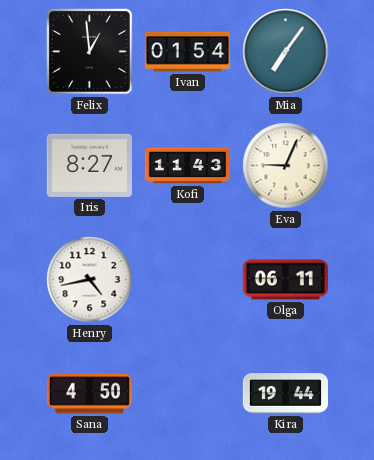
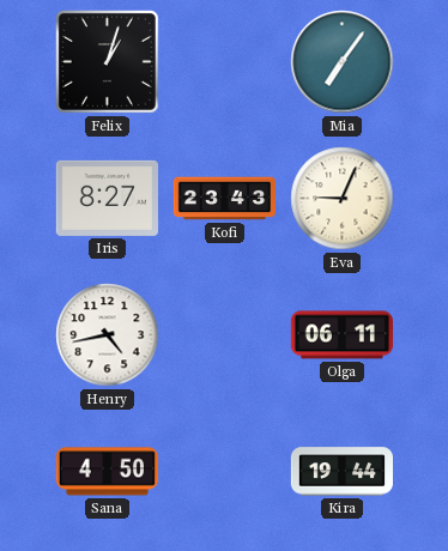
Felix: 12:59 -> 1:03
Ivan: 01:54 -> none
Kofi: 11:43 -> 23:43
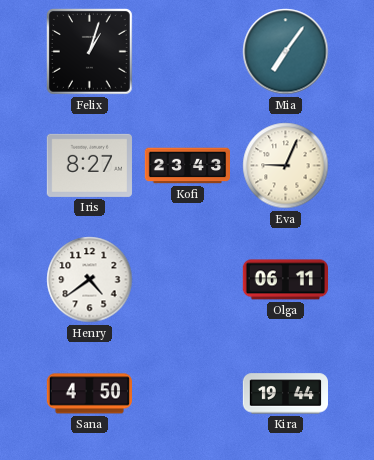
Henry: 4:43 -> 4:39
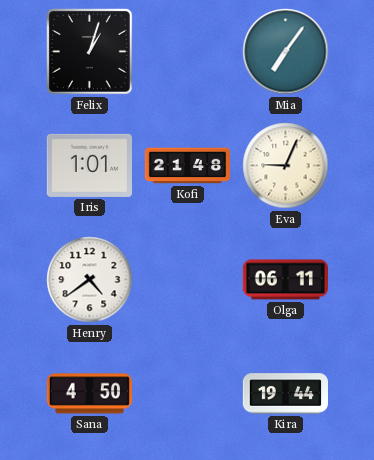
Iris: 8:27 -> 1:01
Kofi: 23:43 -> 21:48
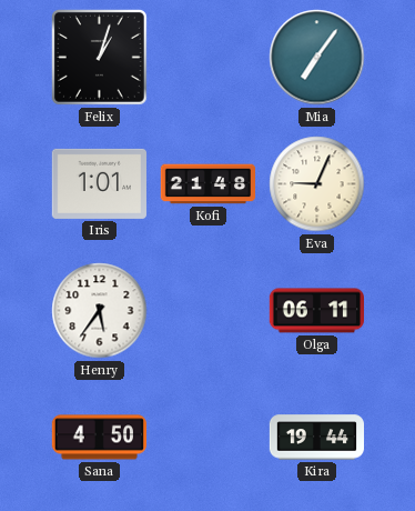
Henry: 4:39 -> 5:36
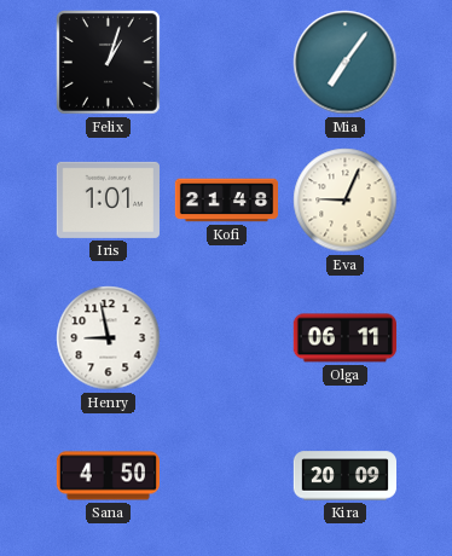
Henry: 5:36 -> 8:58
Kira: 19:44 -> 20:09
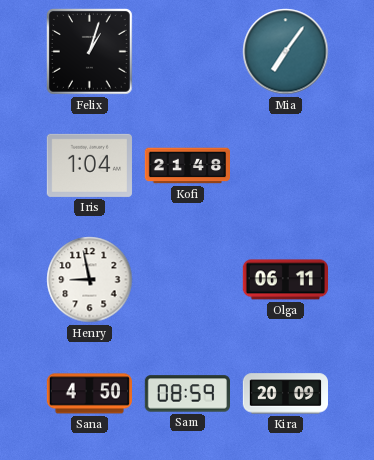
Iris: 1:01 -> 1:04
Eva: 9:04 -> none
Sam: none -> 08:59
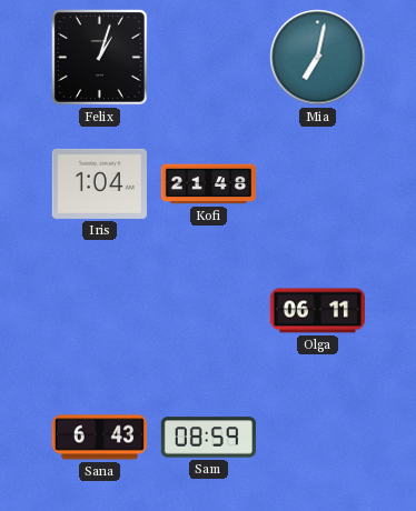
Mia: 7:06 -> 7:02
Henry: 8:58 -> none
Sana: 4:50 -> 6:43
Kira: 20:09 -> none
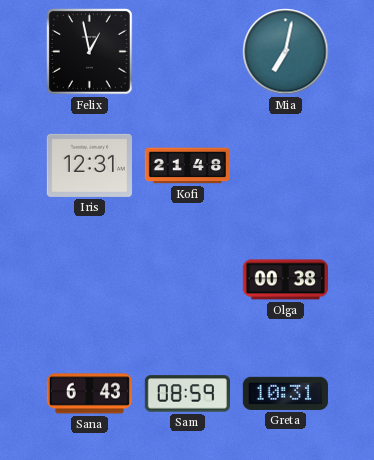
Felix: 1:03 -> 12:58
Iris: 1:04 -> 12:31
Olga: 06:11 -> 00:38
Greta: none -> 10:31
